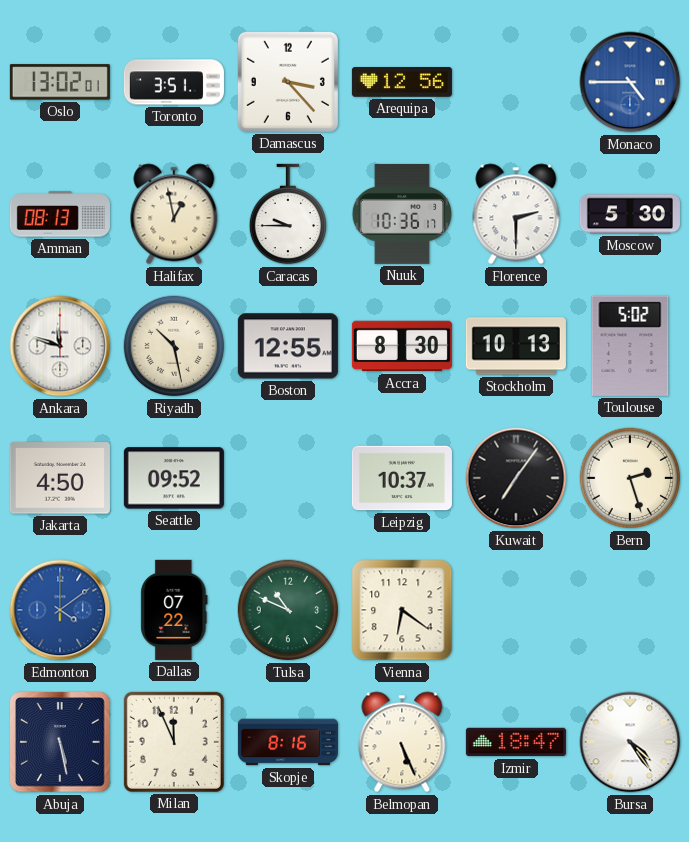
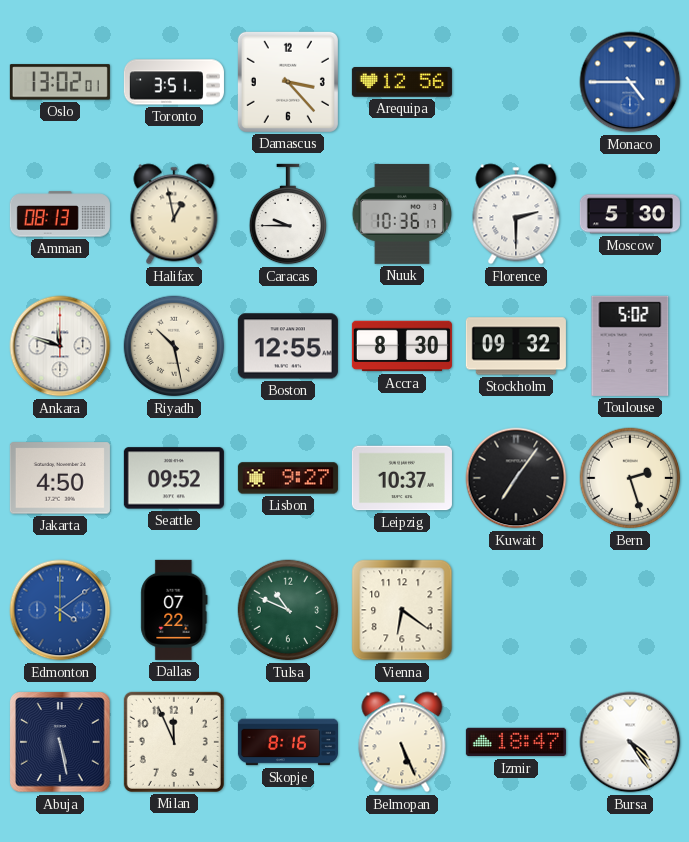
Stockholm: 10:13 -> 09:32
Lisbon: none -> 9:27
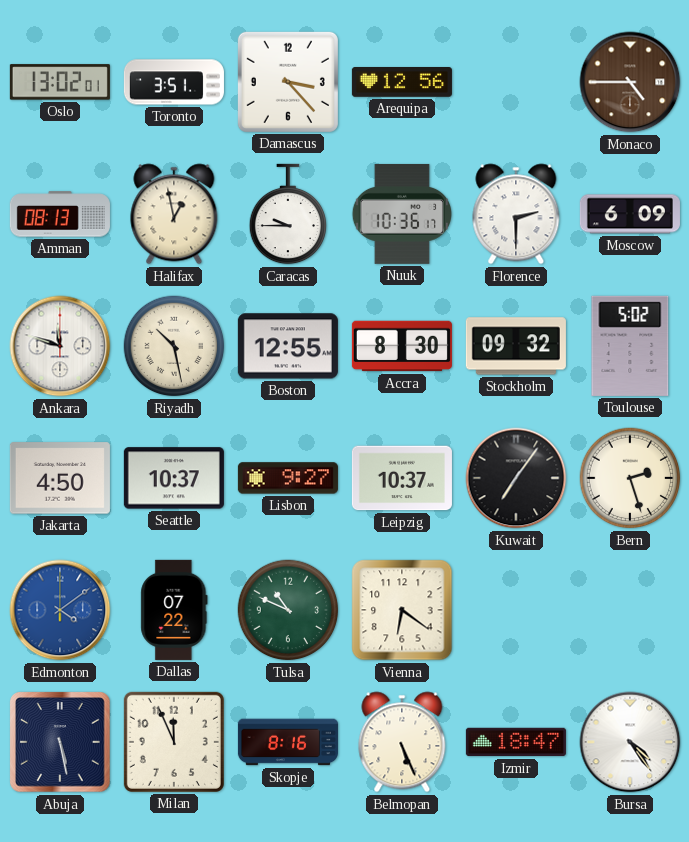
Monaco dial: blue -> brown
Moscow: 5:30 -> 6:09
Seattle: 09:52 -> 10:37
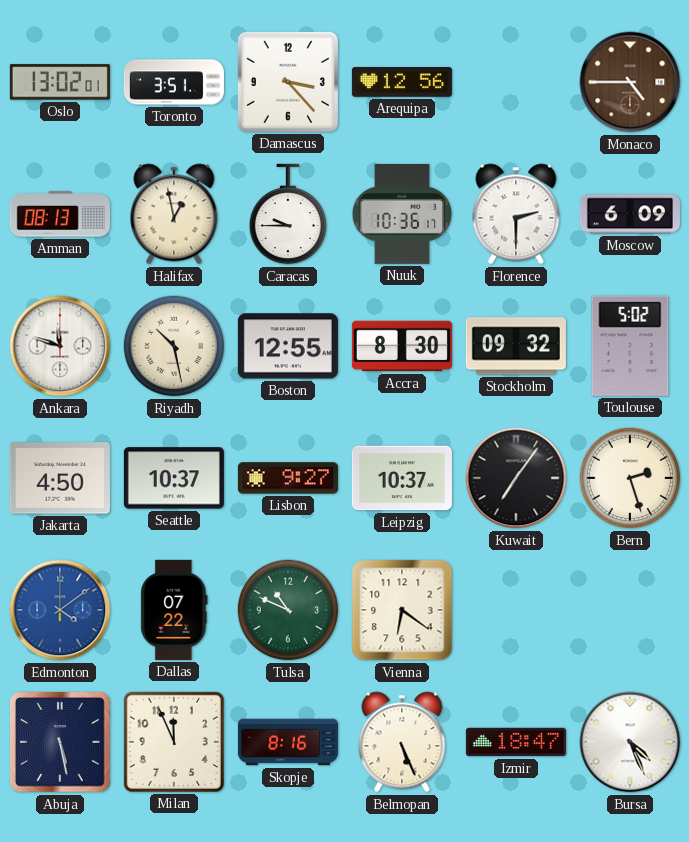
Bursa: 4:24 -> 4:26
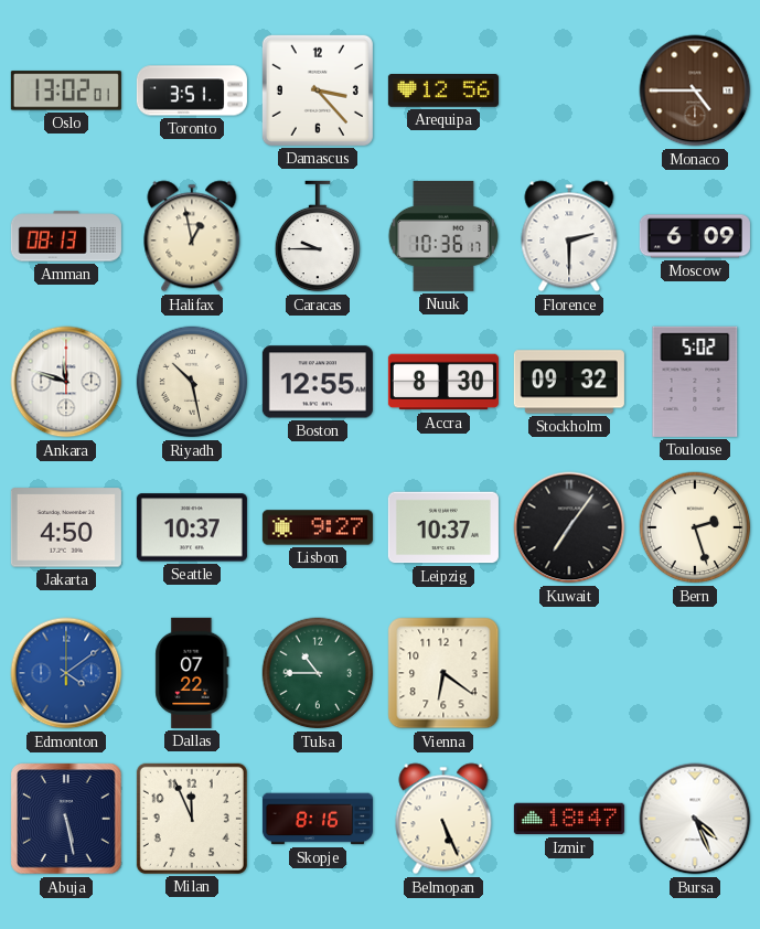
Tulsa: 10:49 -> 10:45
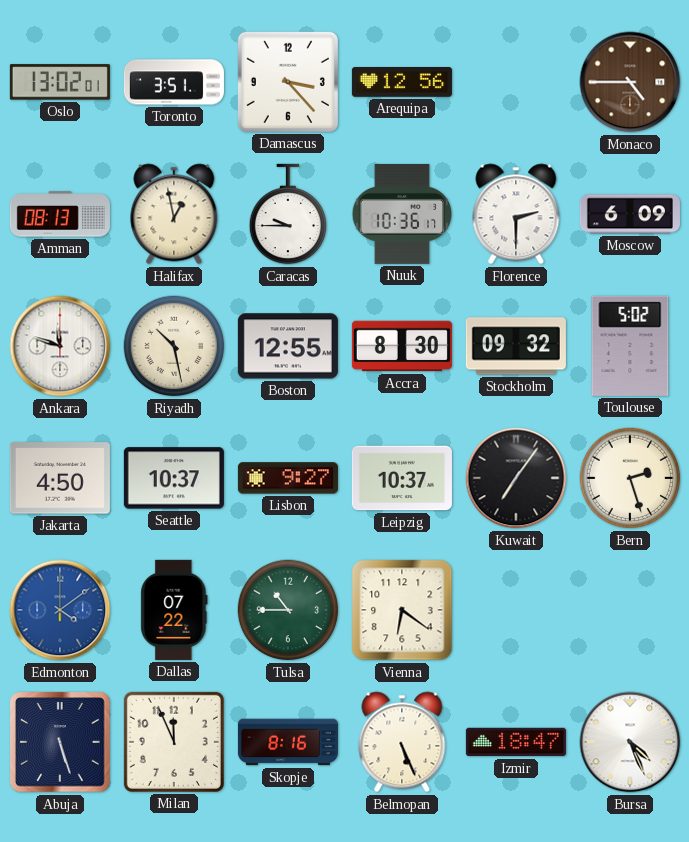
Abuja: 5:28 -> 5:27
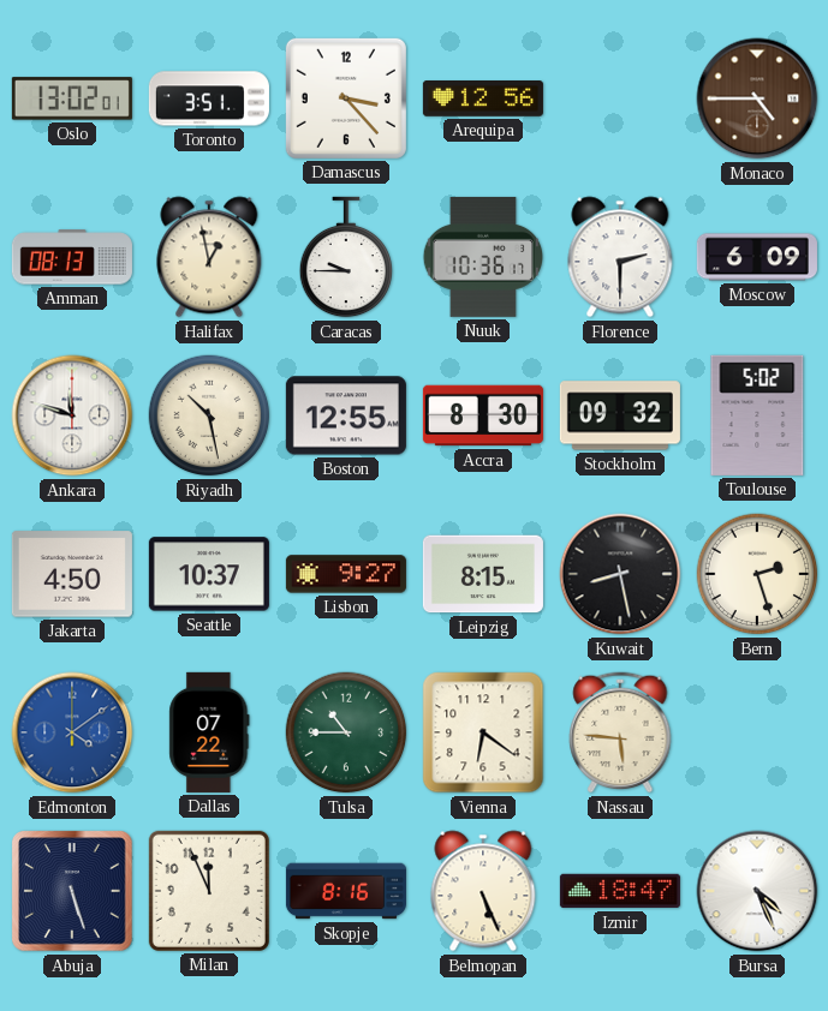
Leipzig: 10:37 -> 8:15
Kuwait: 7:06 -> 8:28
Nassau: none -> 5:46
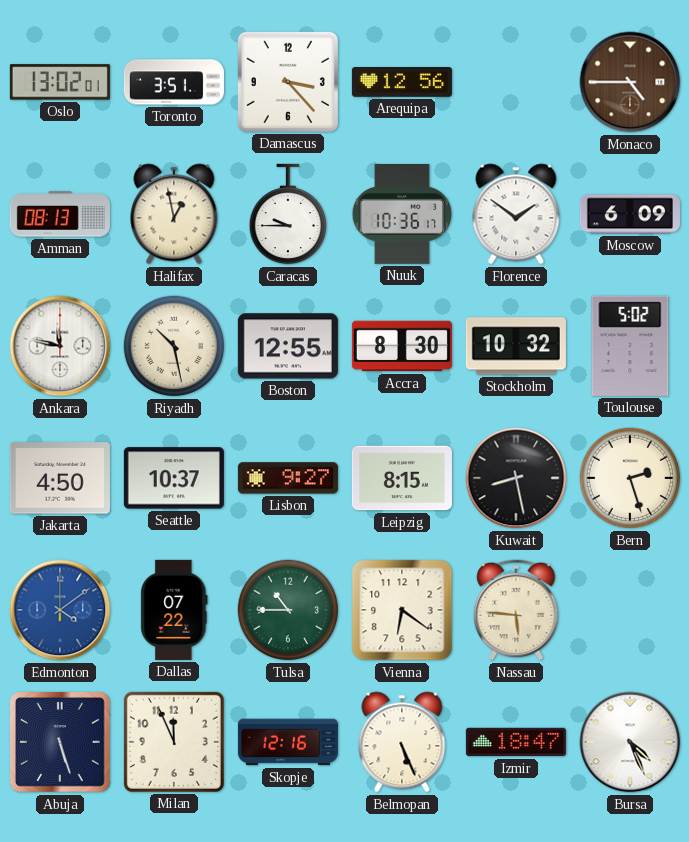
Florence: 2:30 -> 1:51
Ankara: 11:48 -> 11:47
Stockholm: 09:32 -> 10:32
Skopje: 8:16 -> 12:16
